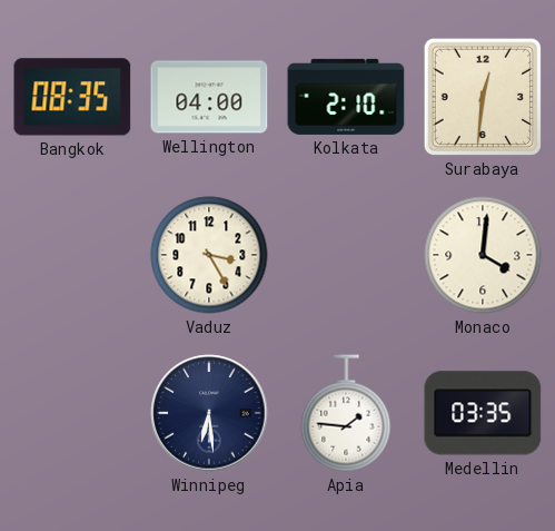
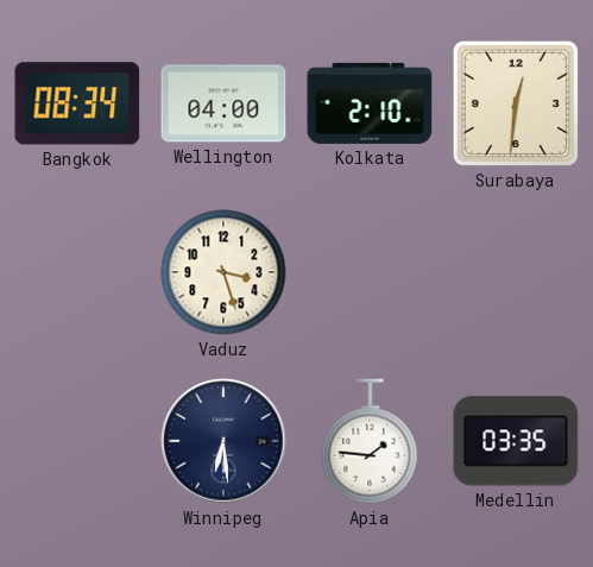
Bangkok: 08:35 -> 08:34
Vaduz: 3:25 -> 3:27
Monaco: 4:01 -> none
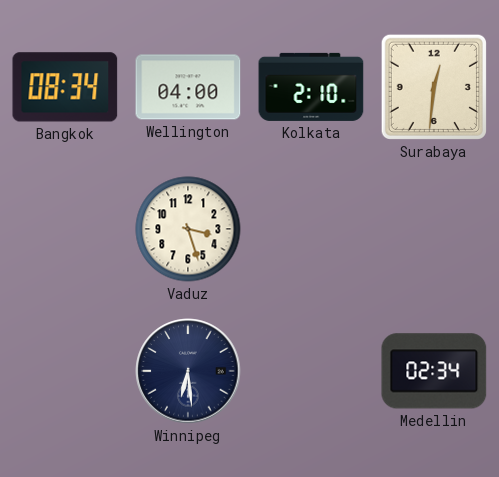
Apia: 1:46 -> none
Medellin: 03:35 -> 02:34
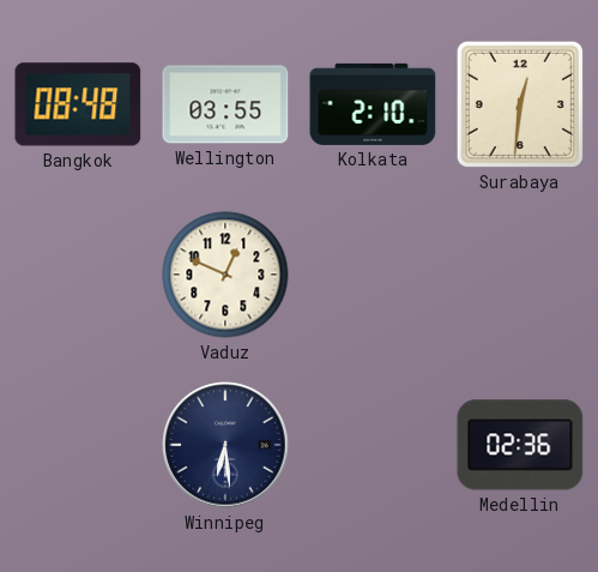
Bangkok: 08:34 -> 08:48
Wellington: 04:00 -> 03:55
Vaduz: 3:27 -> 12:49
Medellin: 02:34 -> 02:36
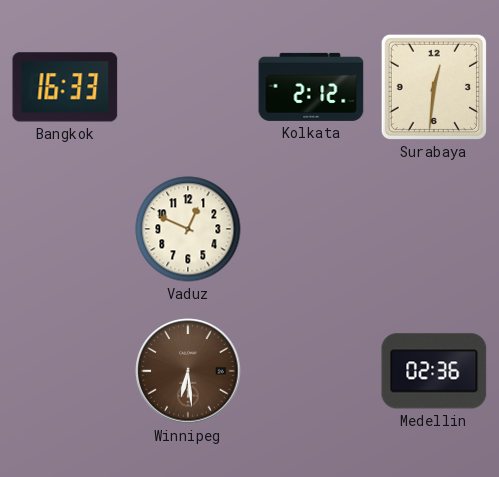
Bangkok: 08:48 -> 16:33
Wellington: 03:55 -> none
Kolkata: 2:10 -> 2:12
Winnipeg dial: navy -> brown
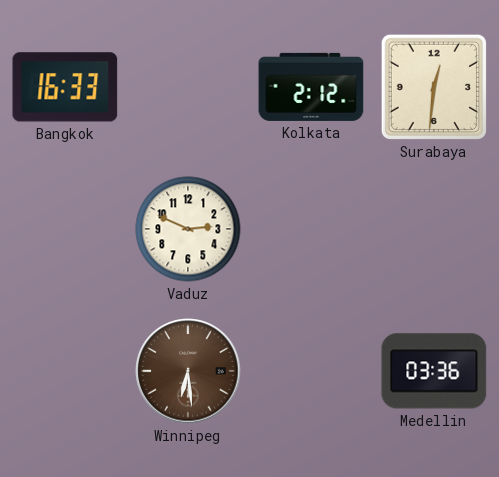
Vaduz: 12:49 -> 2:49
Medellin: 02:36 -> 03:36
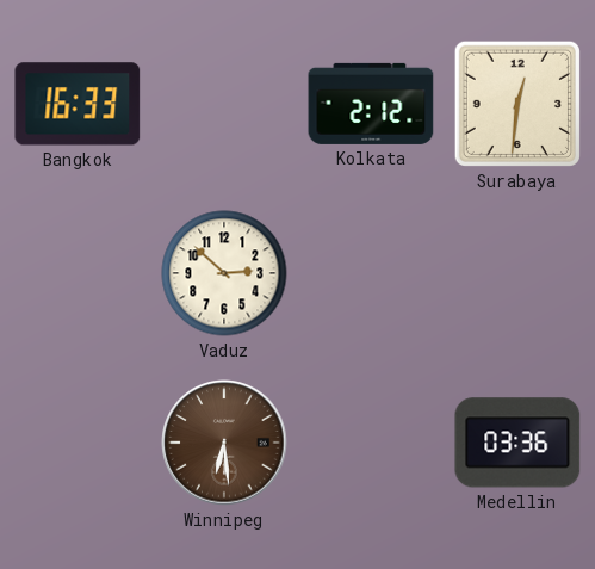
Vaduz: 2:49 -> 2:52
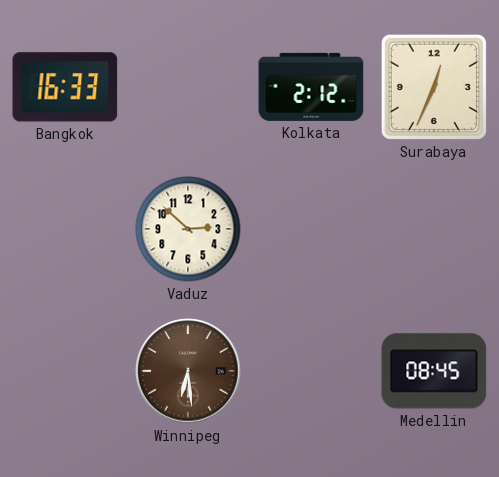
Surabaya: 12:31 -> 12:34
Medellin: 03:36 -> 08:45
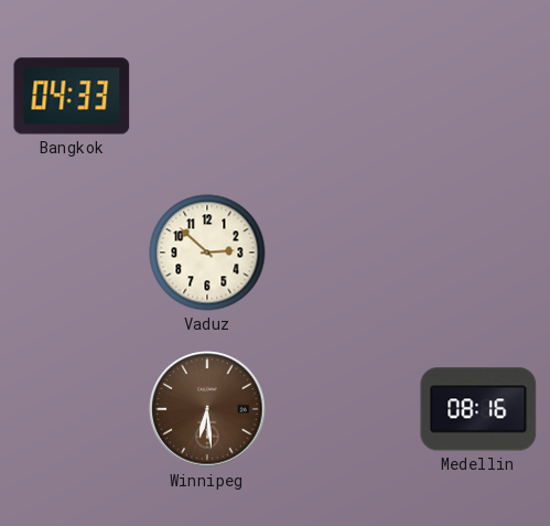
Bangkok: 16:33 -> 04:33
Kolkata: 2:12 -> none
Surabaya: 12:34 -> none
Medellin: 08:45 -> 08:16
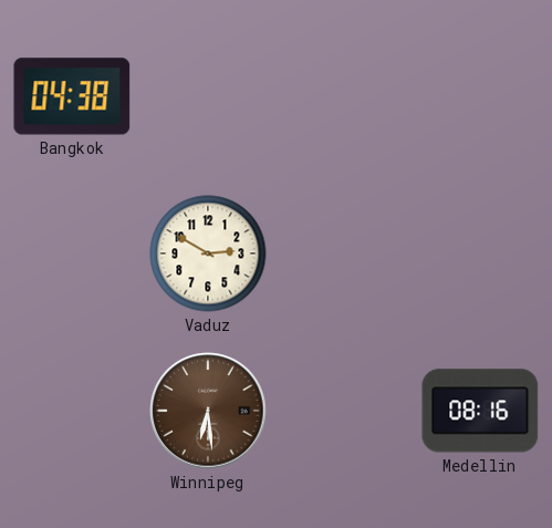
Bangkok: 04:33 -> 04:38
Vaduz: 2:52 -> 2:50
